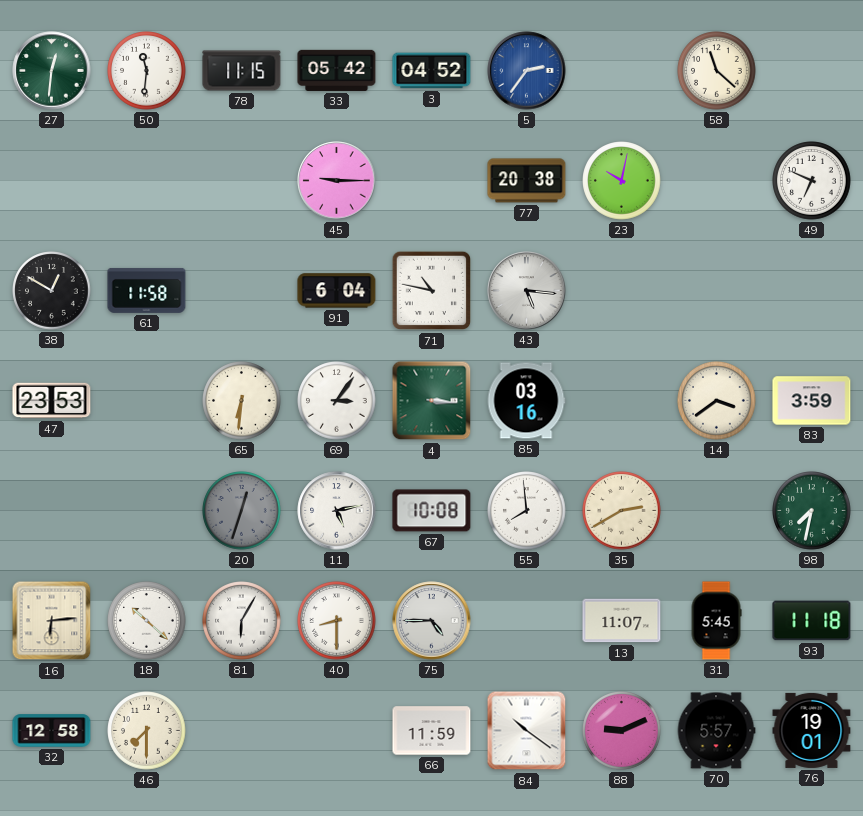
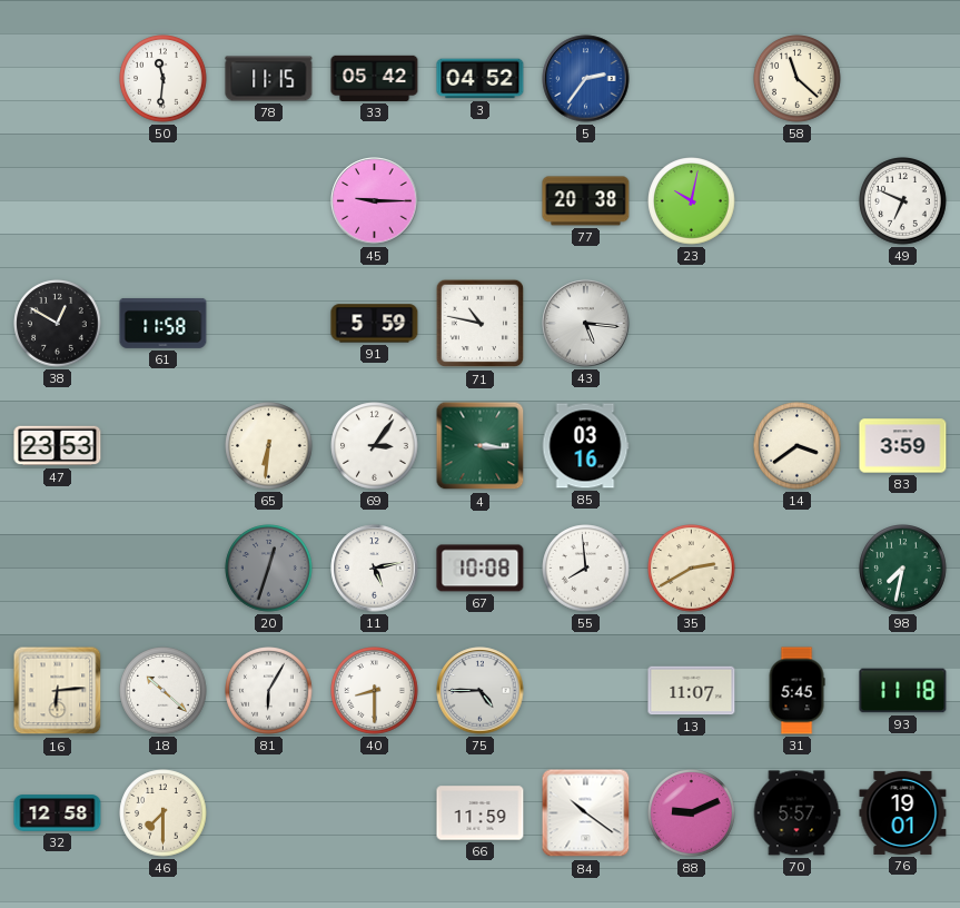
27: 12:31 -> none
91: 6:04 -> 5:59
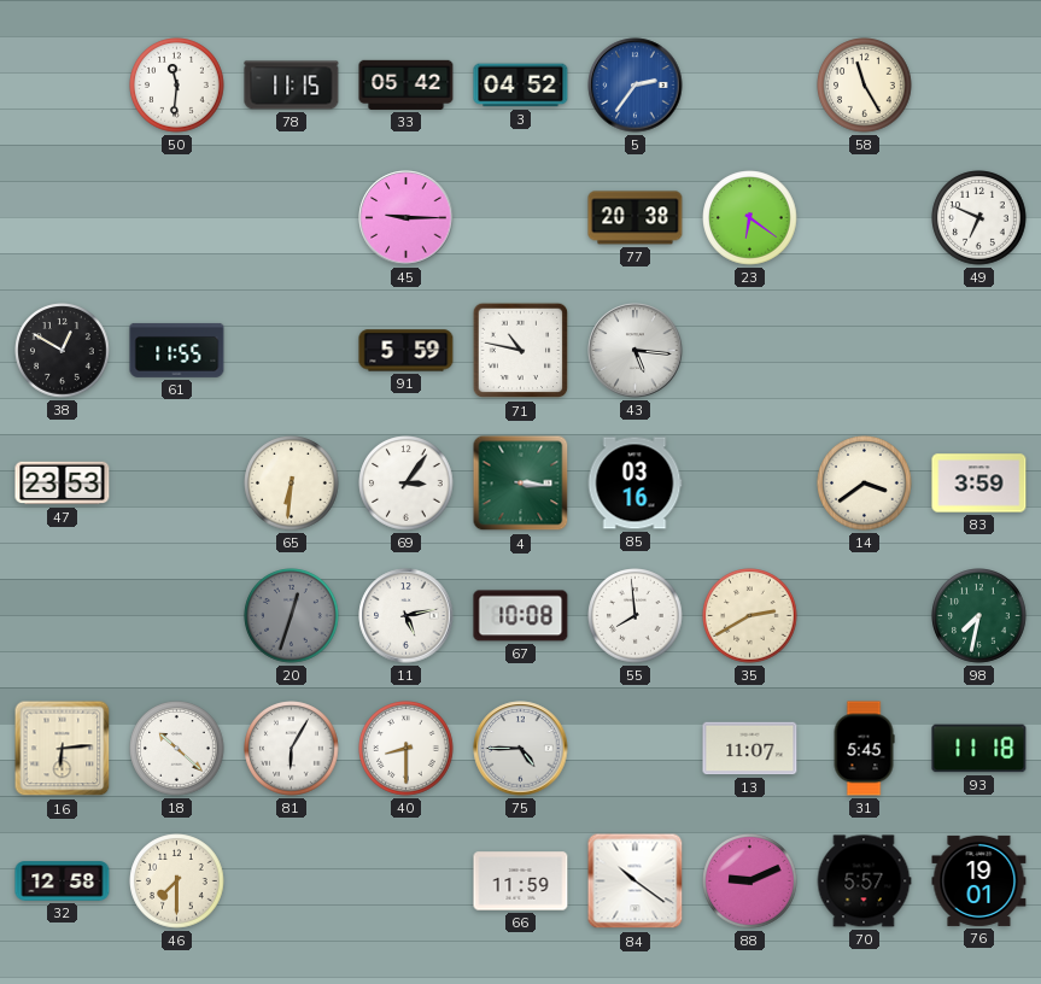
58: 11:22 -> 11:25
23: 10:02 -> 6:21
61: 11:58 -> 11:55
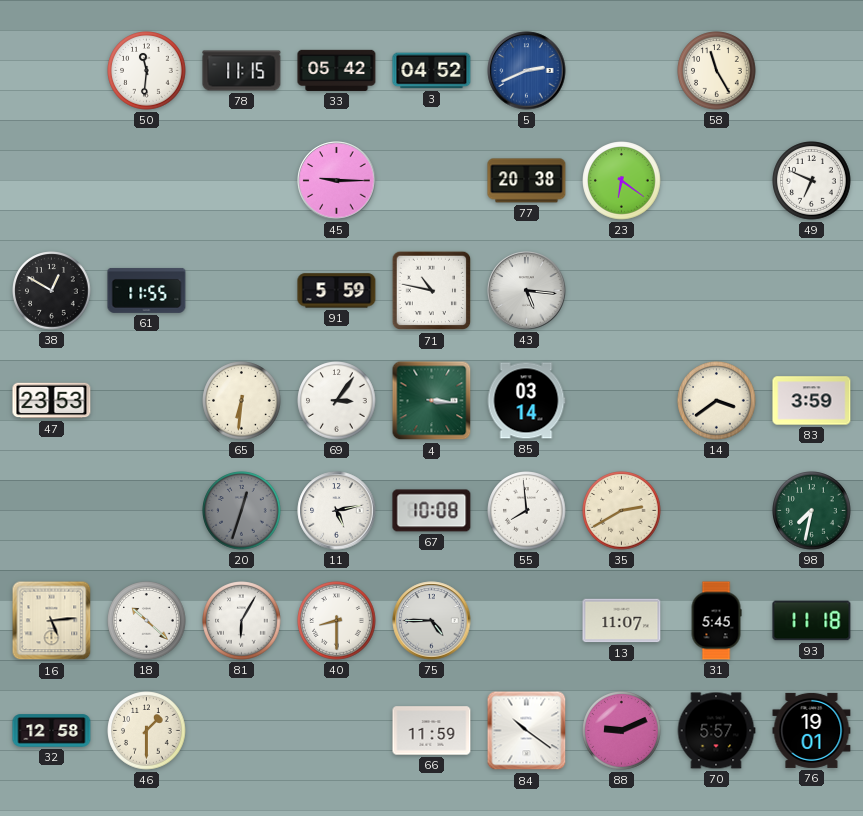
5: 2:36 -> 2:41
85: 03:16 -> 03:14
16: 6:14 -> 5:14
46: 7:30 -> 1:30
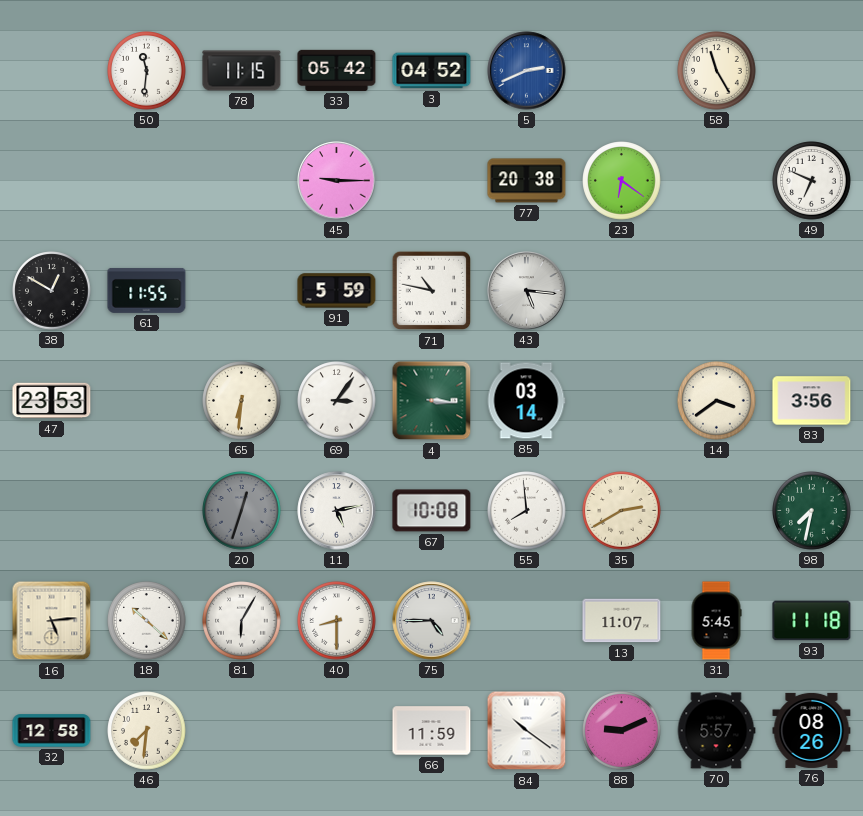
83: 3:59 -> 3:56
46: 1:30 -> 7:31
76: 19:01 -> 08:26
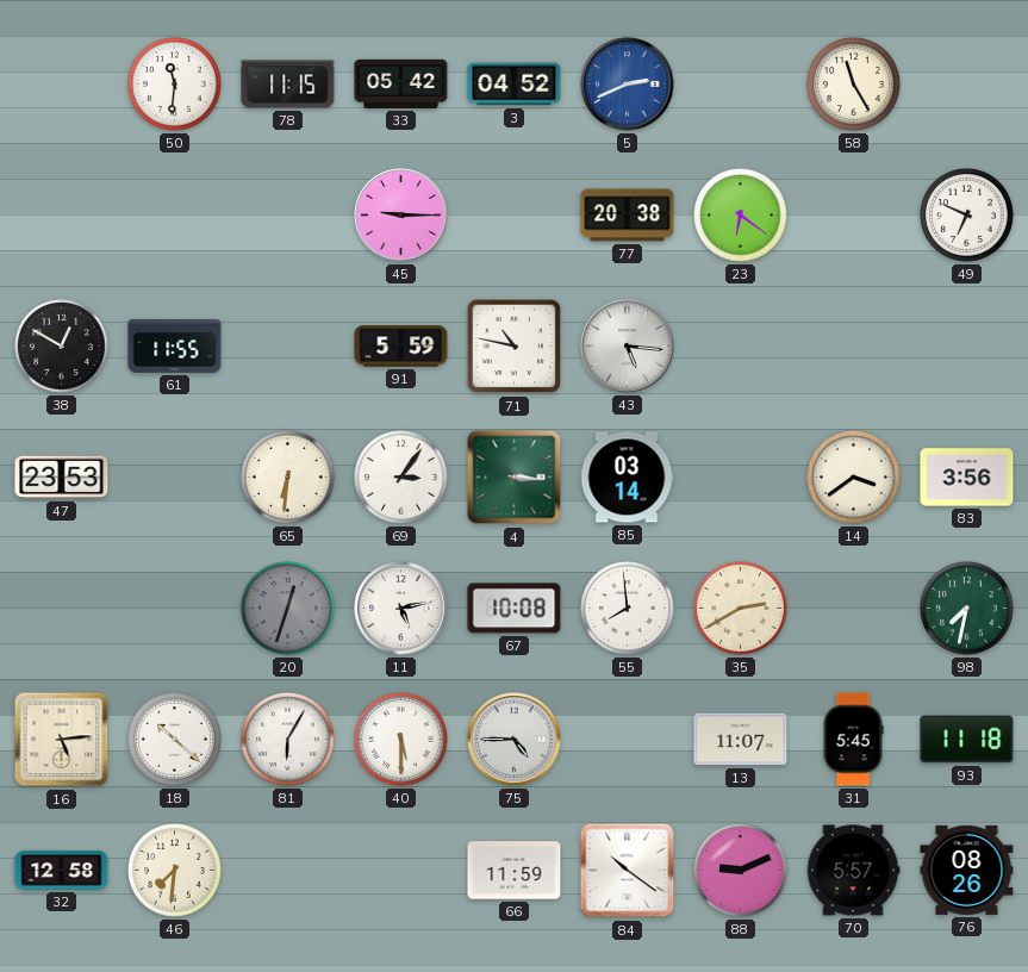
40: 8:30 -> 5:30
